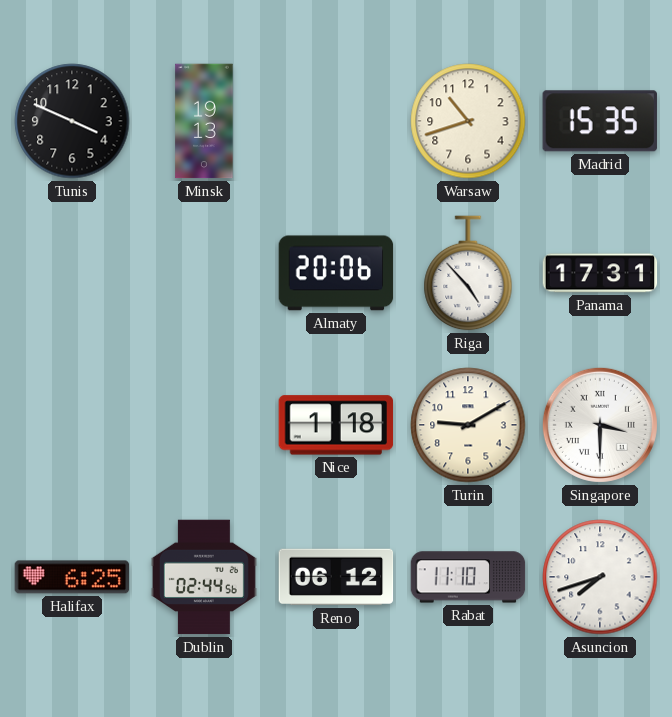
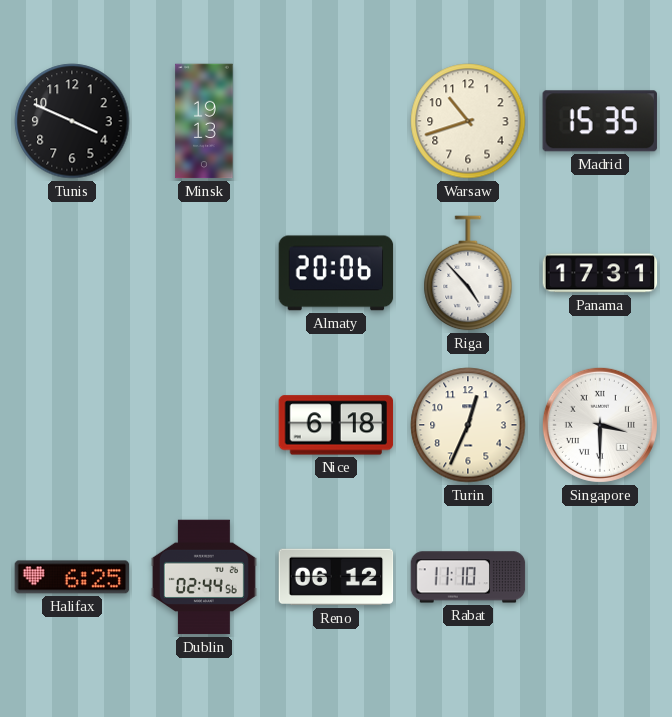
Nice: 1:18 -> 6:18
Turin: 9:10 -> 12:34
Asuncion: 7:42 -> none
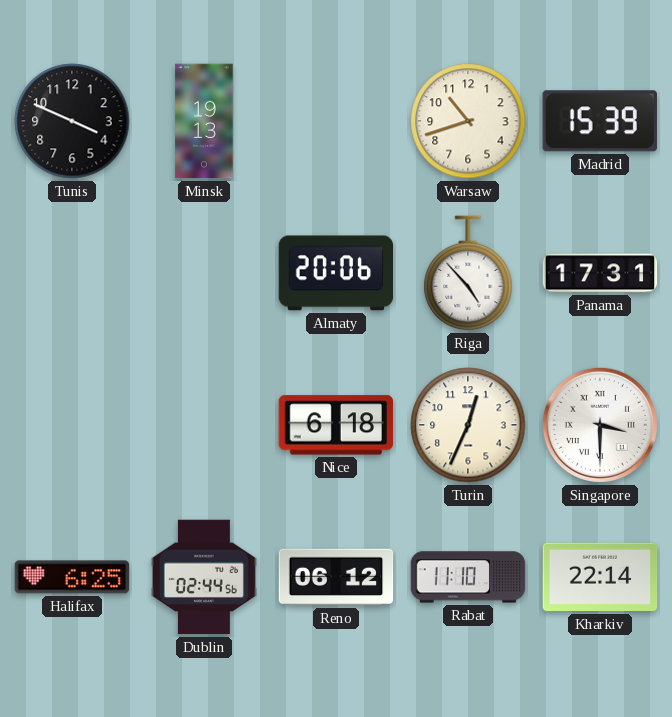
Madrid: 15:35 -> 15:39
Kharkiv: none -> 22:14
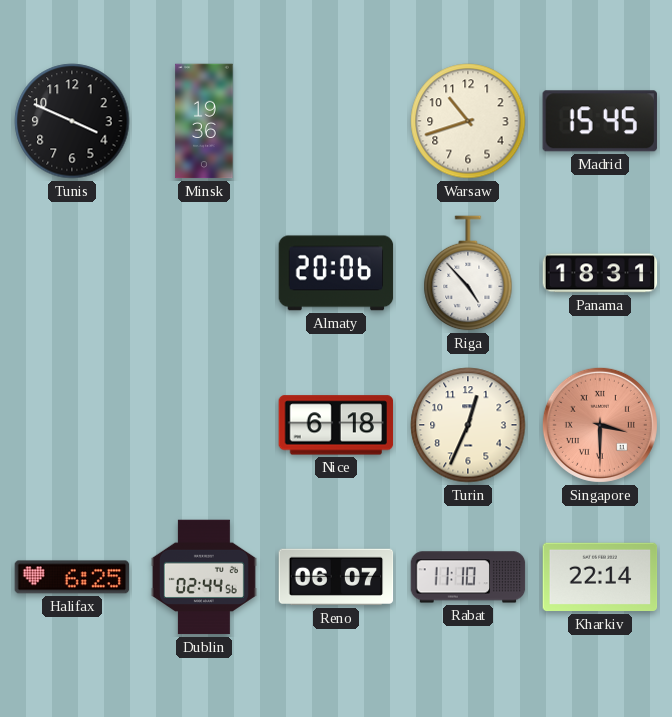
Minsk: 19:13 -> 19:36
Madrid: 15:39 -> 15:45
Panama: 17:31 -> 18:31
Singapore dial: white -> salmon
Reno: 06:12 -> 06:07
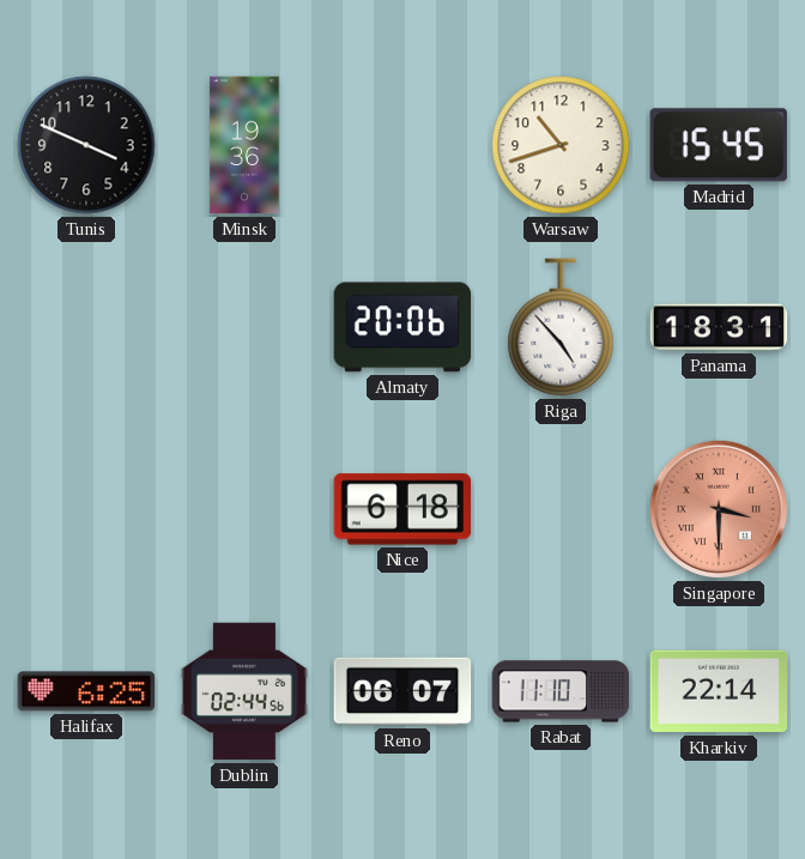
Turin: 12:34 -> none
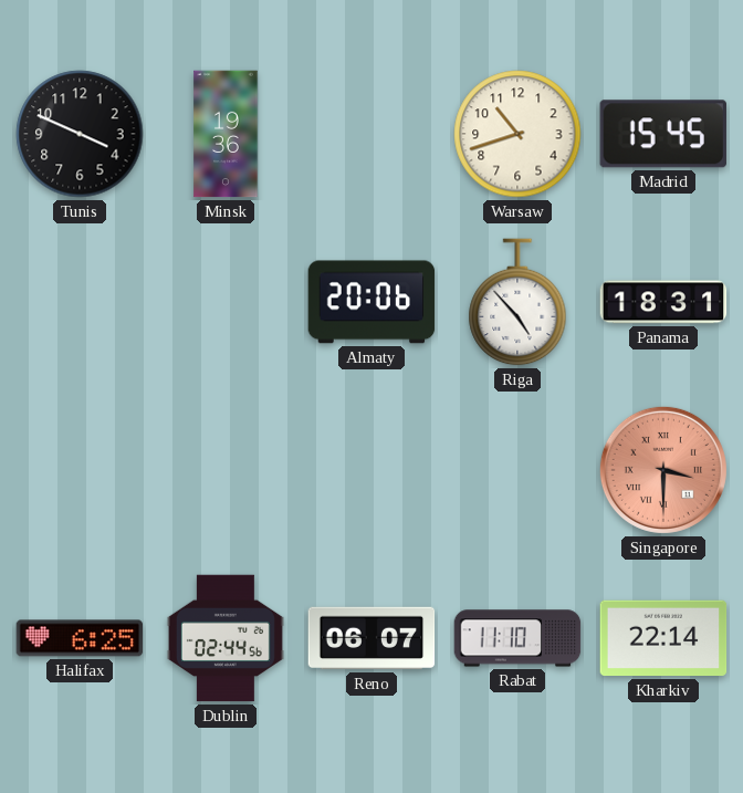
Nice: 6:18 -> none
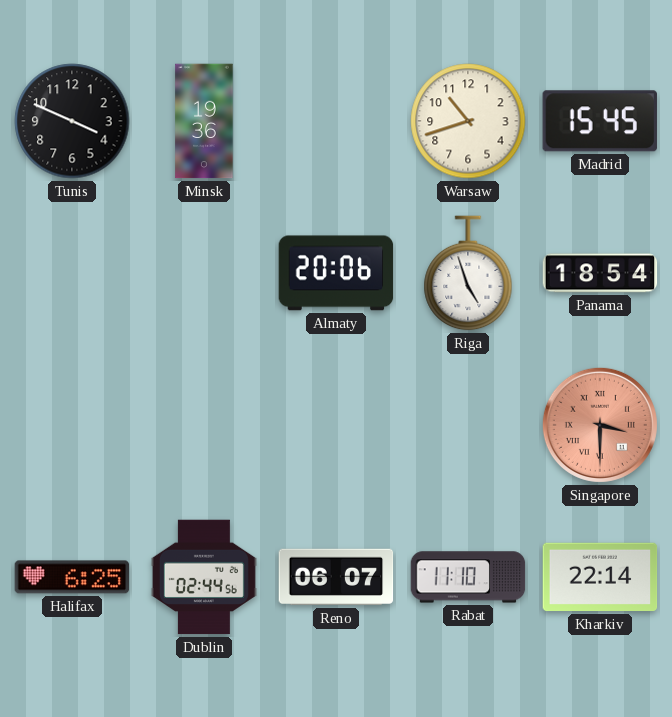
Riga: 4:53 -> 4:57
Panama: 18:31 -> 18:54
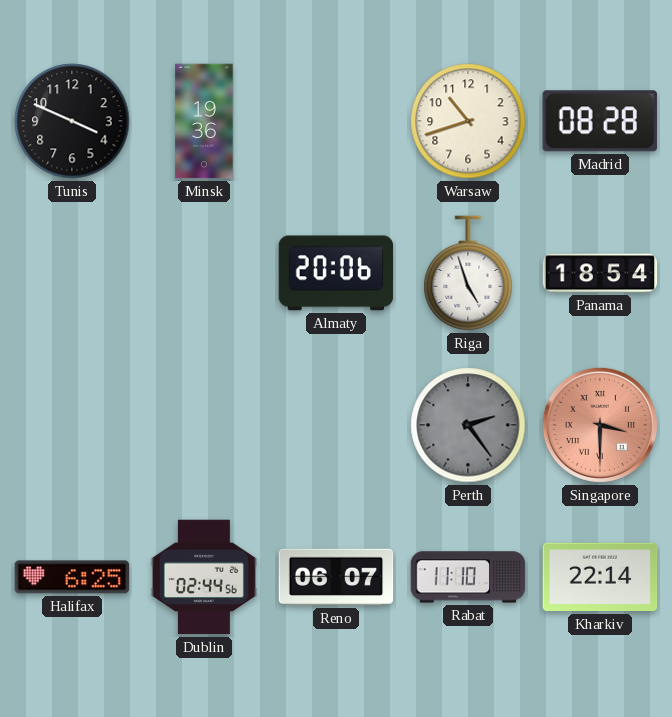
Madrid: 15:45 -> 08:28
Perth: none -> 2:24
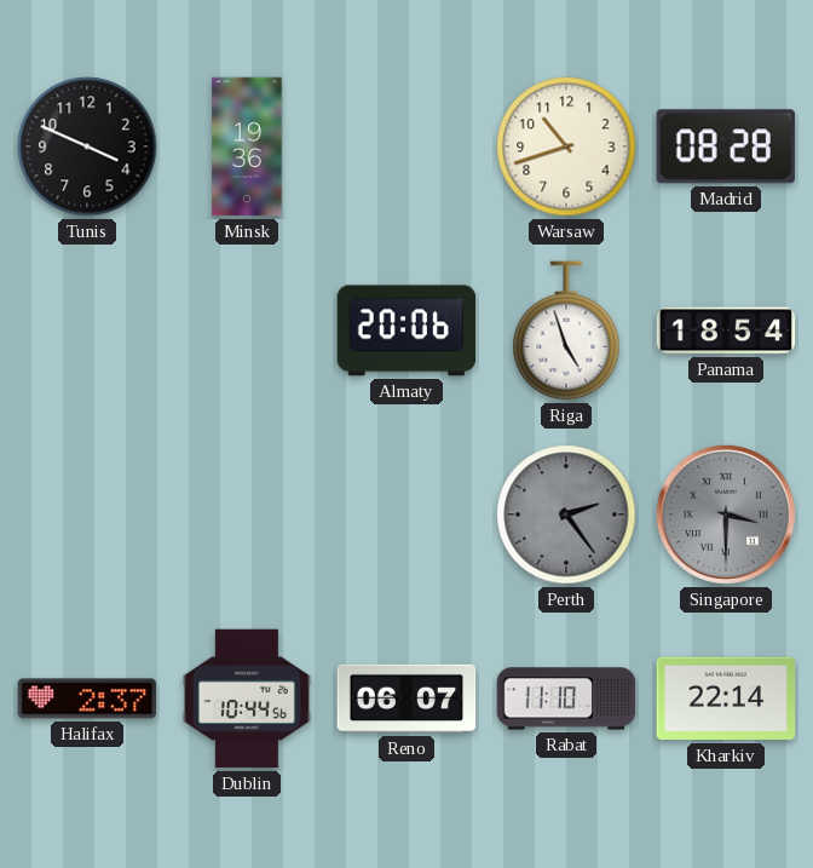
Singapore dial: salmon -> grey
Halifax: 6:25 -> 2:37
Dublin: 02:44 -> 10:44
